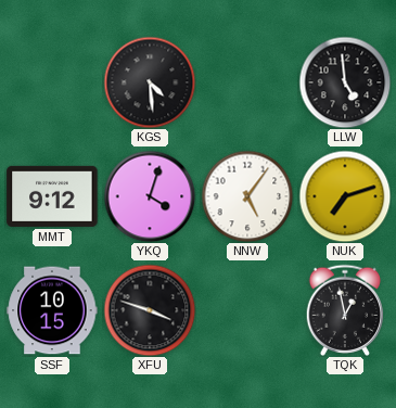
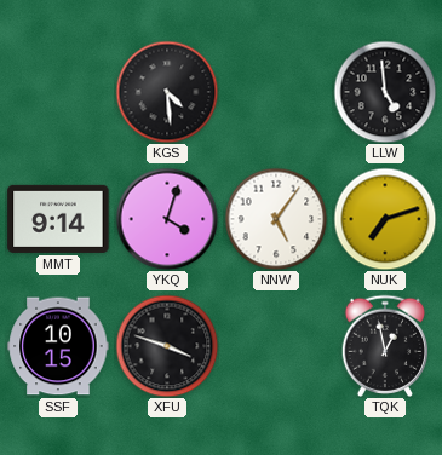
MMT: 9:12 -> 9:14
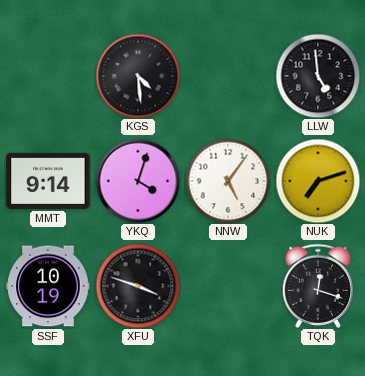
SSF: 10:15 -> 10:19
TQK: 12:58 -> 12:18
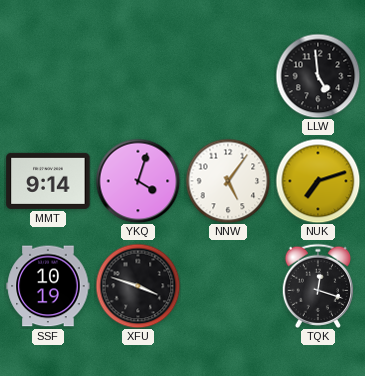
KGS: 4:29 -> none
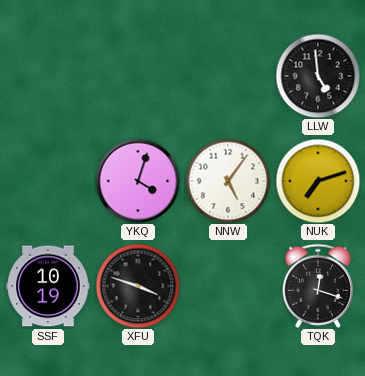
MMT: 9:14 -> none
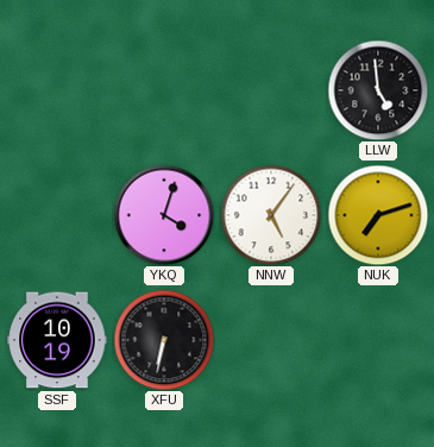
XFU: 3:48 -> 6:32
TQK: 12:18 -> none
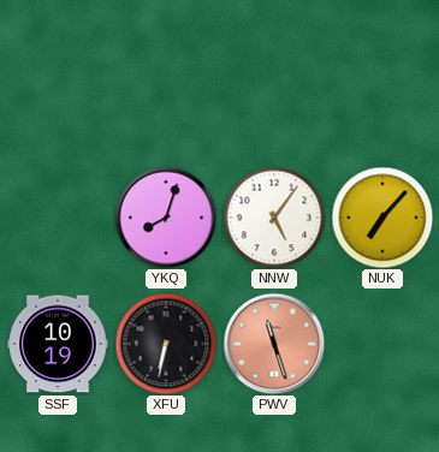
LLW: 4:59 -> none
YKQ: 4:03 -> 8:03
NUK: 7:12 -> 7:07
PWV: none -> 11:27
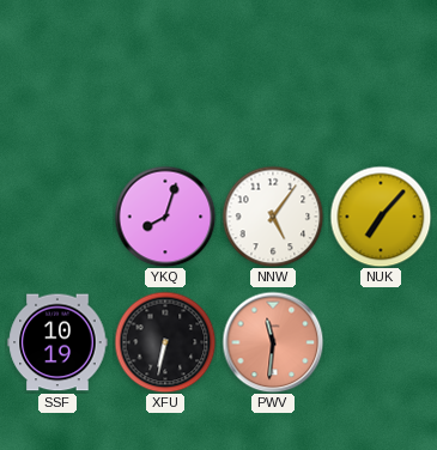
PWV: 11:27 -> 11:31
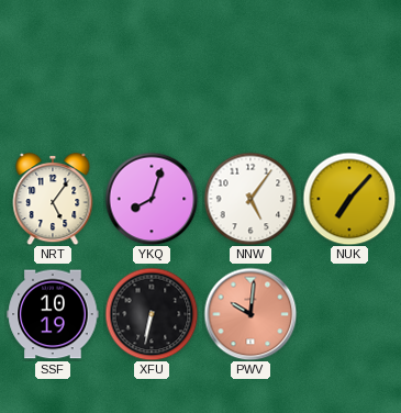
NRT: none -> 5:06
PWV: 11:31 -> 10:01
